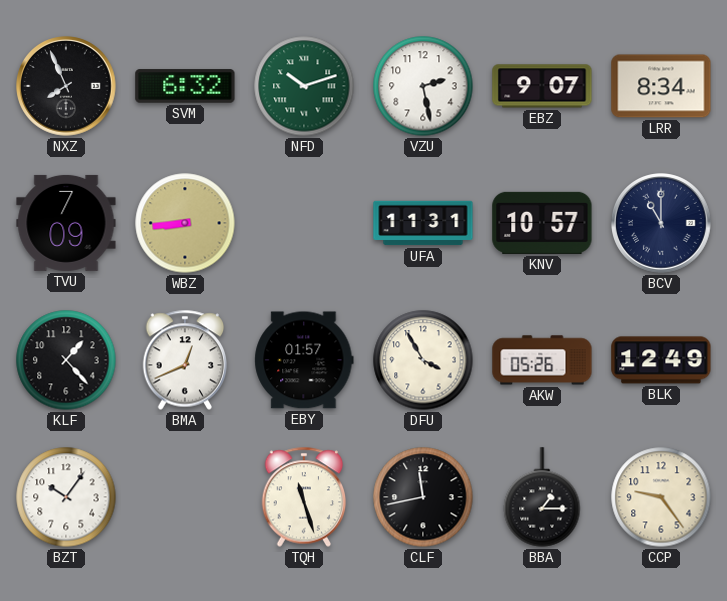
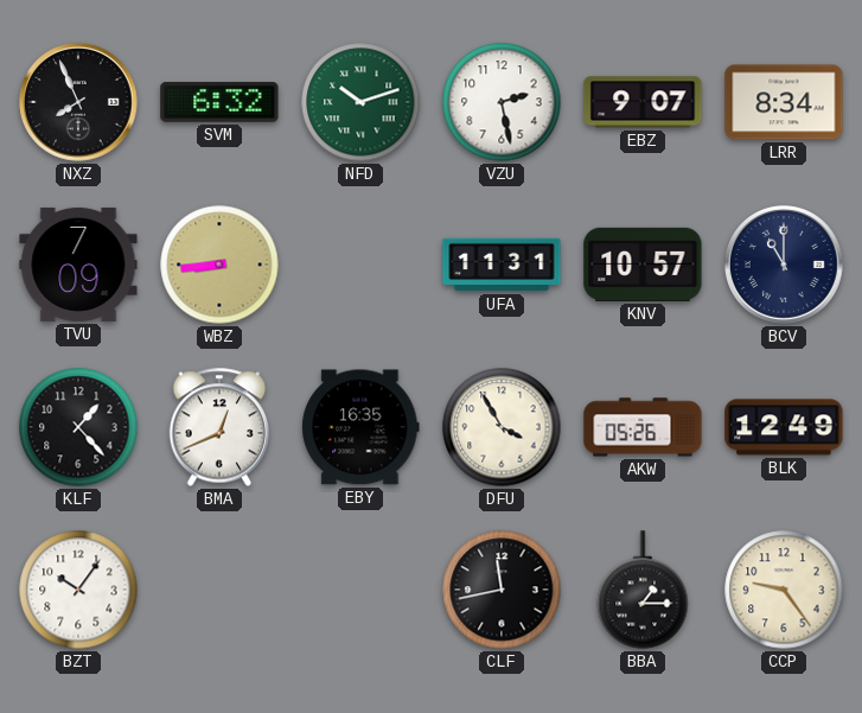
EBY: 01:57 -> 16:35
TQH: 11:27 -> none
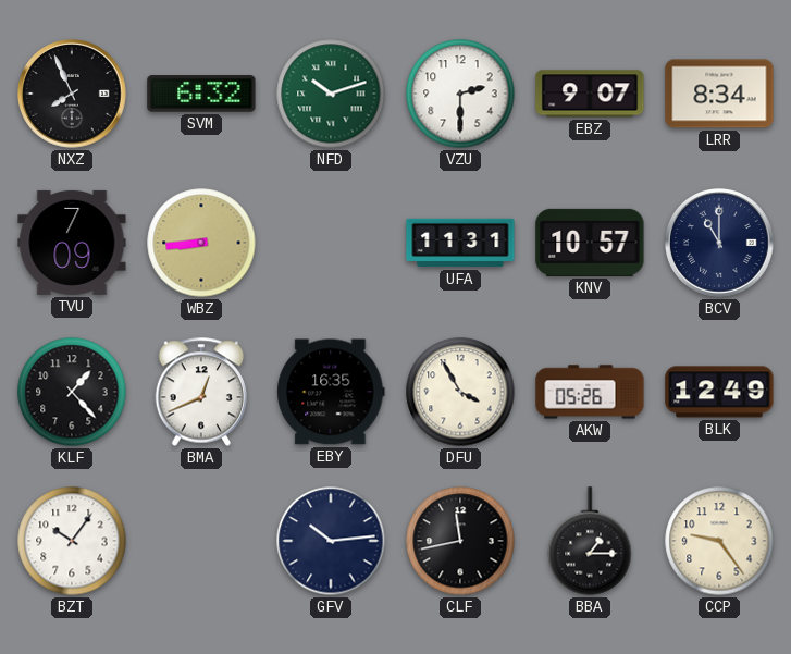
VZU: 2:28 -> 2:30
GFV: none -> 10:14
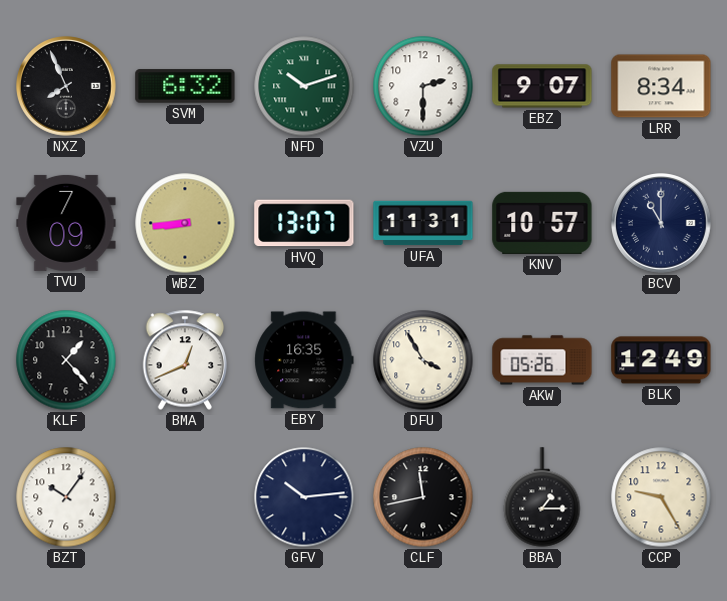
HVQ: none -> 13:07
CCP: 9:24 -> 9:25
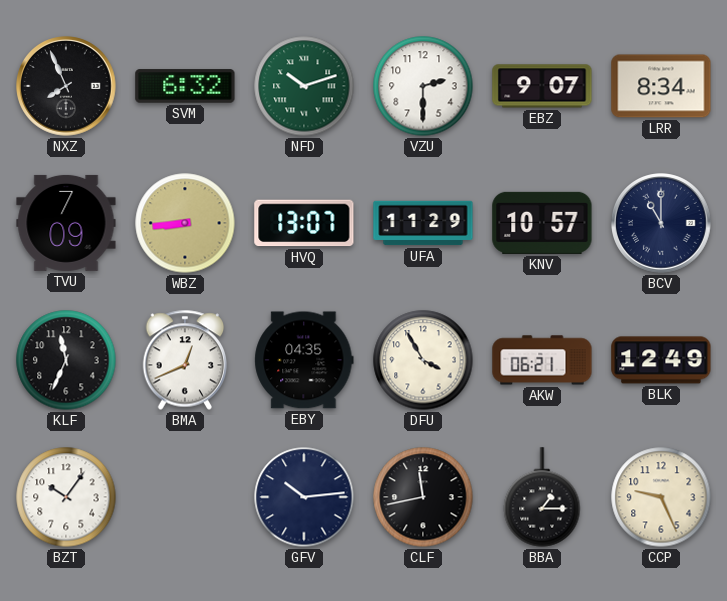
UFA: 11:31 -> 11:29
KLF: 1:23 -> 11:34
EBY: 16:35 -> 04:35
AKW: 05:26 -> 06:21
CCP: 9:25 -> 9:26
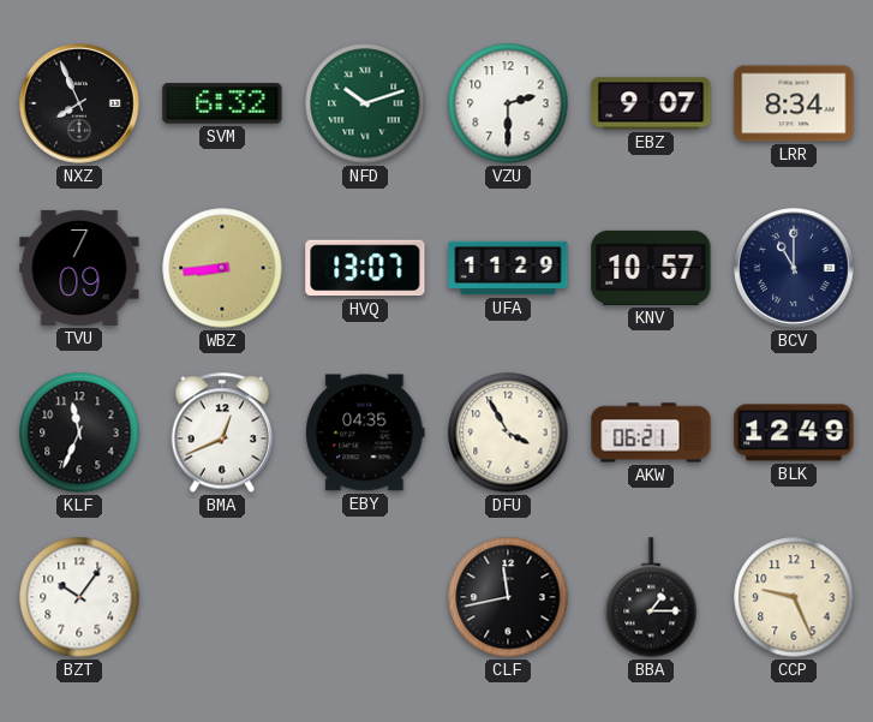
GFV: 10:14 -> none
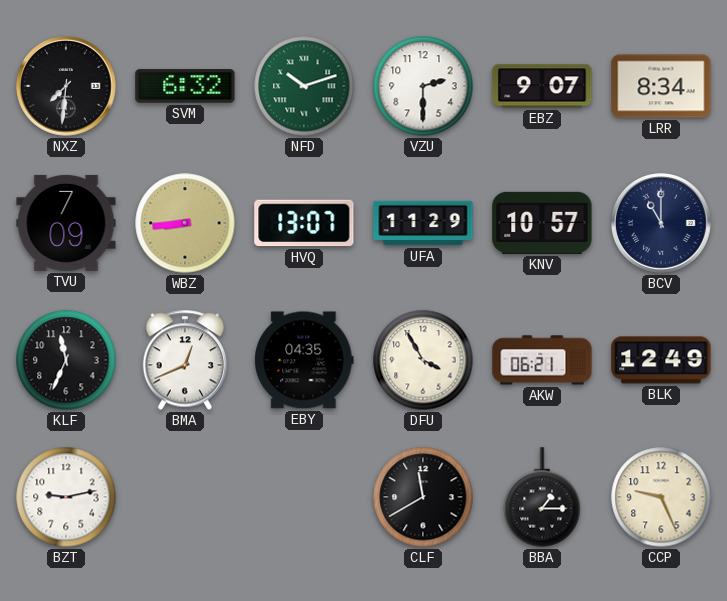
NXZ: 7:56 -> 7:31
BZT: 10:06 -> 9:13
CLF: 11:43 -> 11:40
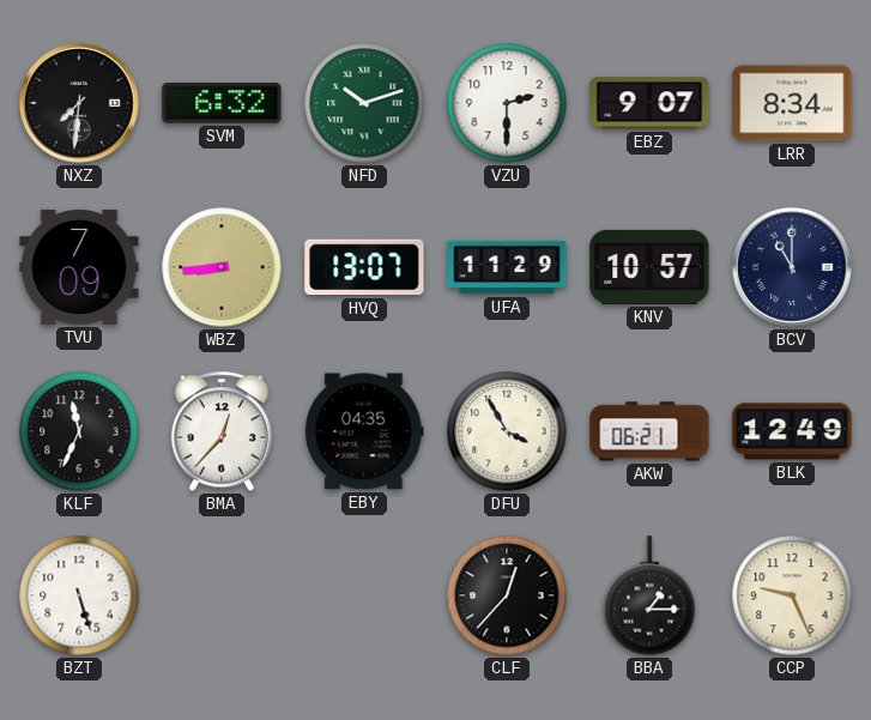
BMA: 12:41 -> 12:37
BZT: 9:13 -> 5:27
CLF: 11:40 -> 12:37
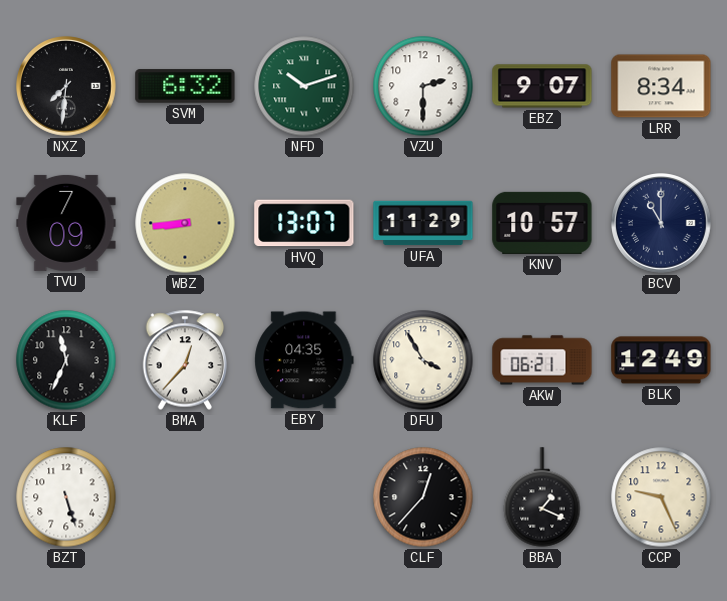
BBA: 1:15 -> 1:19
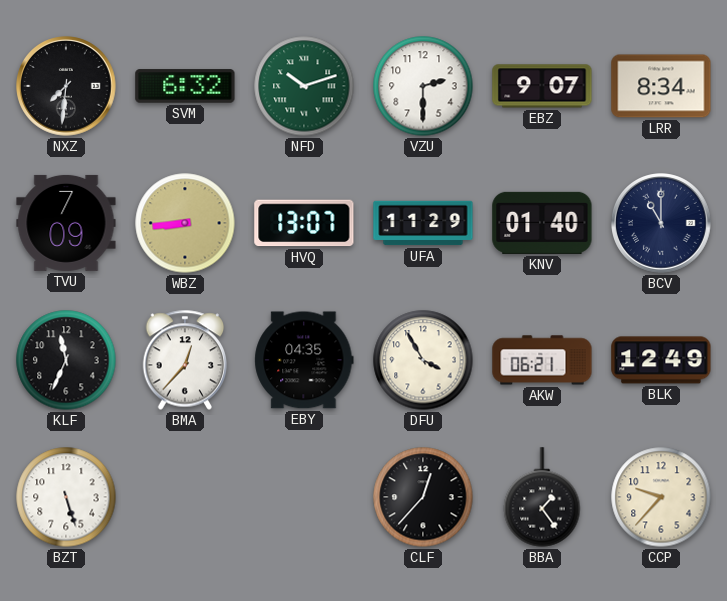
KNV: 10:57 -> 01:40
BBA: 1:19 -> 1:24
CCP: 9:26 -> 9:37
